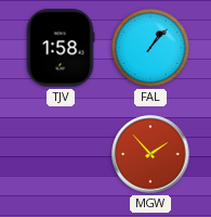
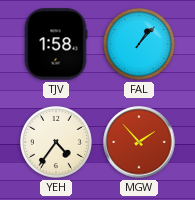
YEH: none -> 4:36
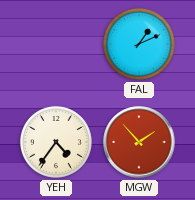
TJV: 1:58 -> none
FAL: 1:07 -> 1:11
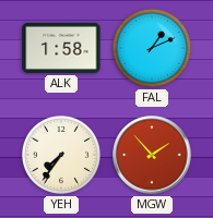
ALK: none -> 1:58
YEH: 4:36 -> 7:36
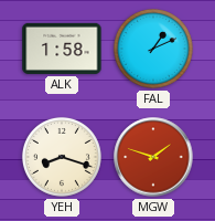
YEH: 7:36 -> 8:18
MGW: 1:53 -> 1:48
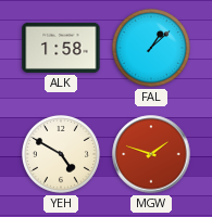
FAL: 1:11 -> 1:08
YEH: 8:18 -> 4:50
